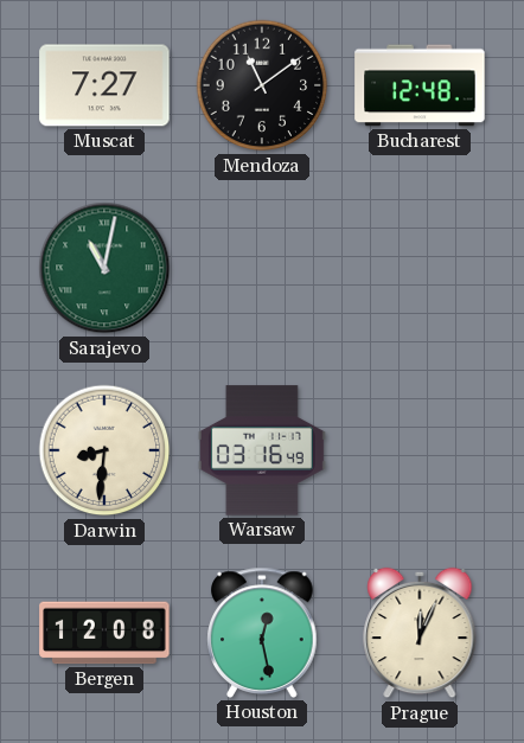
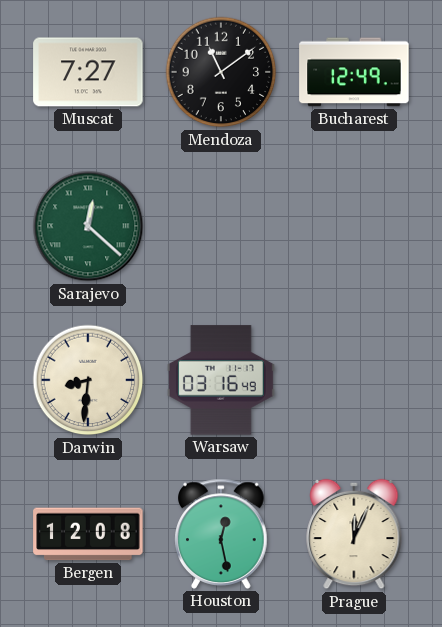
Bucharest: 12:48 -> 12:49
Sarajevo: 11:02 -> 12:22
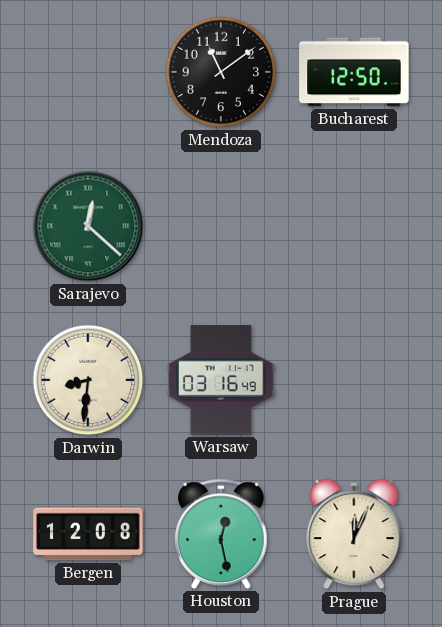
Muscat: 7:27 -> none
Bucharest: 12:49 -> 12:50
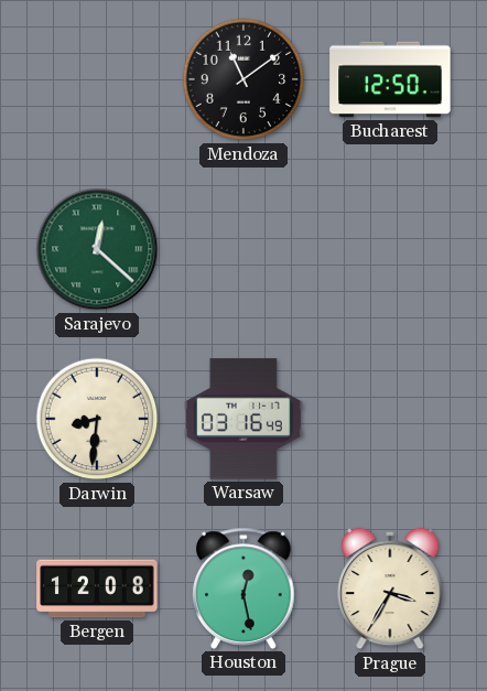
Prague: 12:04 -> 3:35
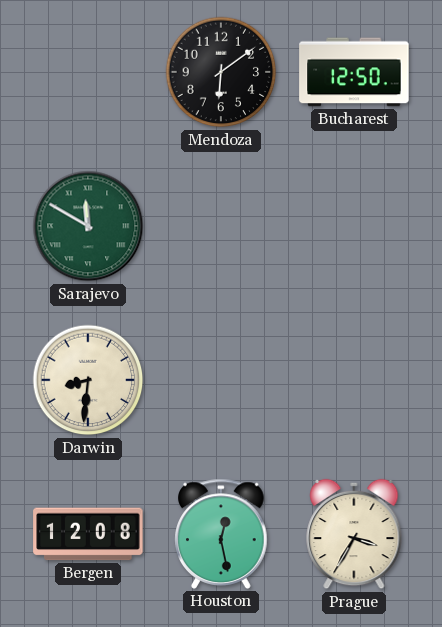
Mendoza: 11:09 -> 6:09
Sarajevo: 12:22 -> 11:50
Warsaw: 03:16 -> none
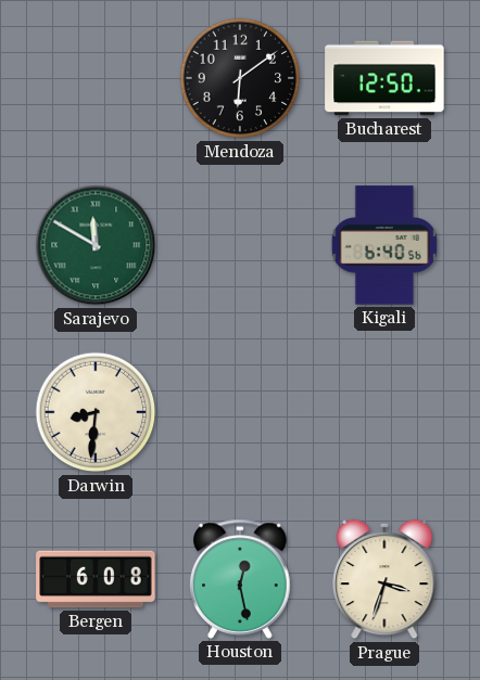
Kigali: none -> 6:40
Bergen: 12:08 -> 6:08
Prague: 3:35 -> 3:33
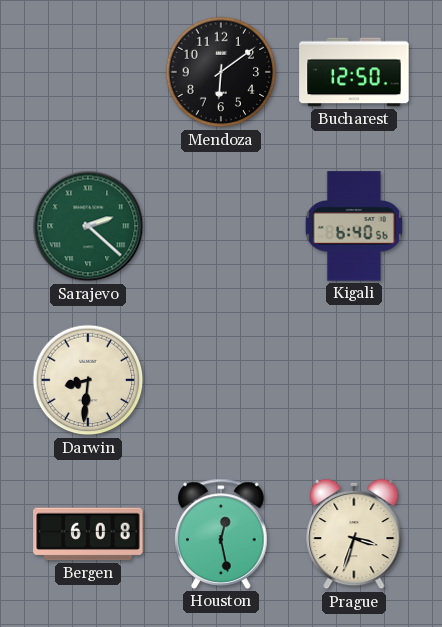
Sarajevo: 11:50 -> 2:22
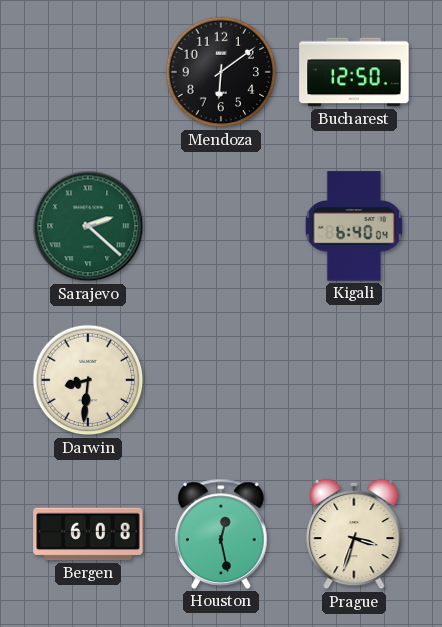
Kigali: 6:40:56 -> 6:40:04
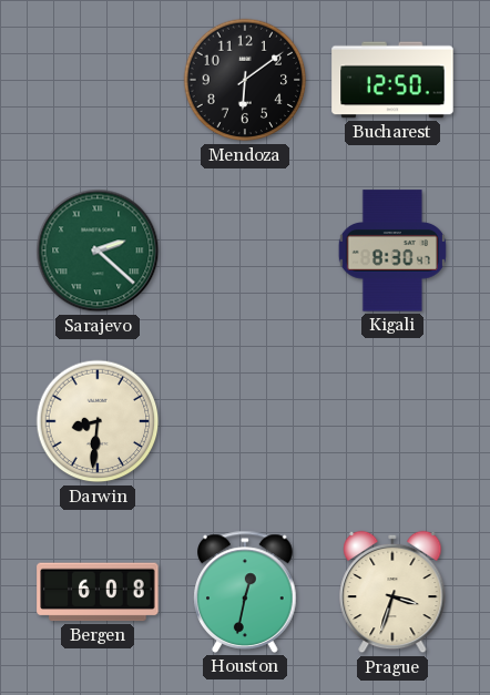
Kigali: 6:40 -> 8:30
Houston: 12:28 -> 12:32
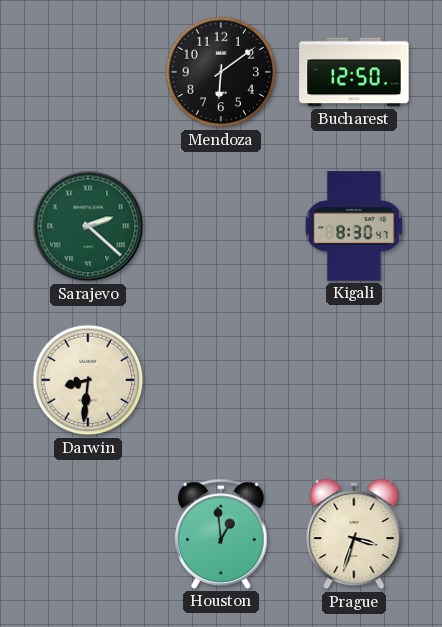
Bergen: 6:08 -> none
Houston: 12:32 -> 12:59
